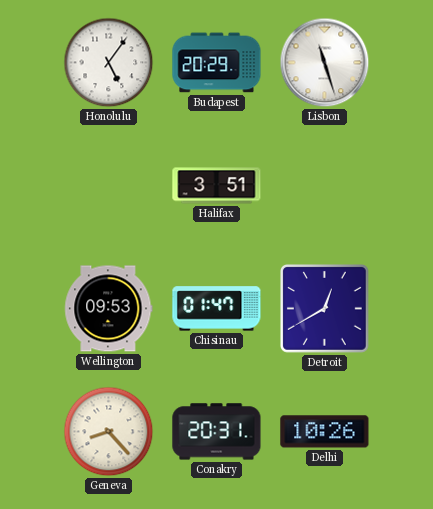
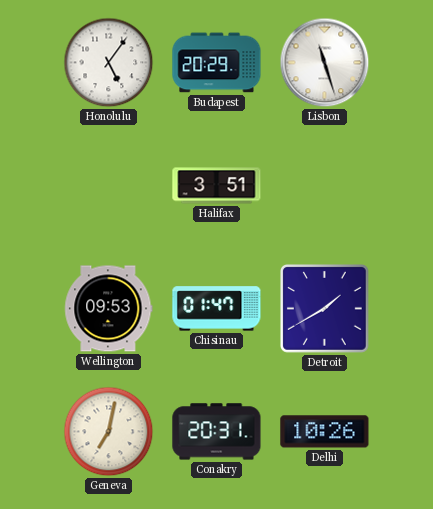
Detroit: 12:40 -> 1:40
Geneva: 8:23 -> 7:02
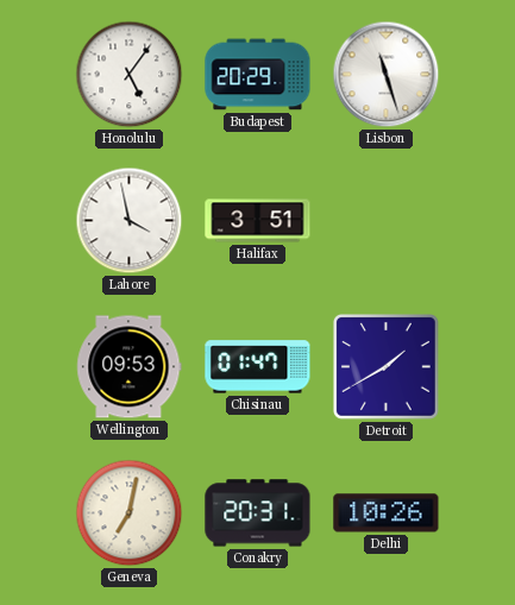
Lahore: none -> 3:58
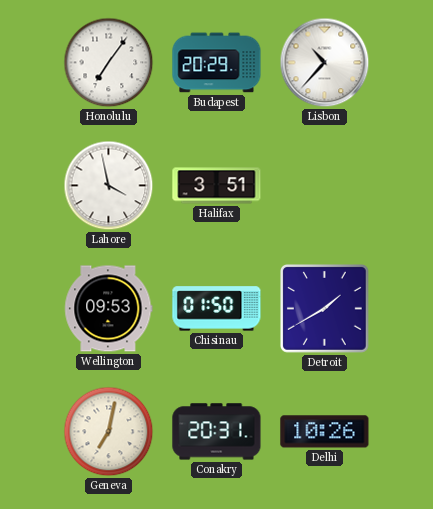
Honolulu: 5:06 -> 7:06
Lisbon: 11:27 -> 10:37
Chisinau: 01:47 -> 01:50
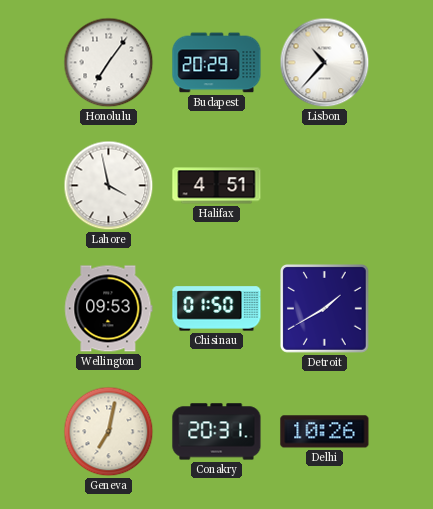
Halifax: 3:51 -> 4:51
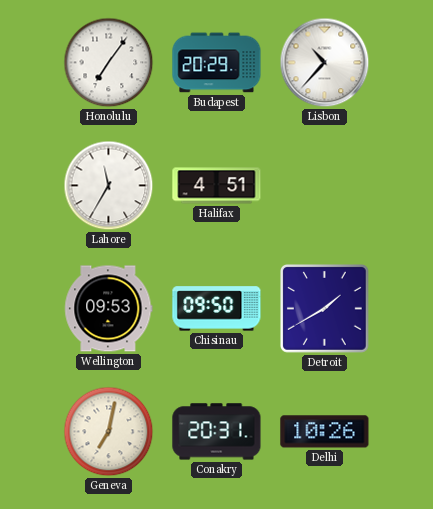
Lahore: 3:58 -> 11:35
Chisinau: 01:50 -> 09:50
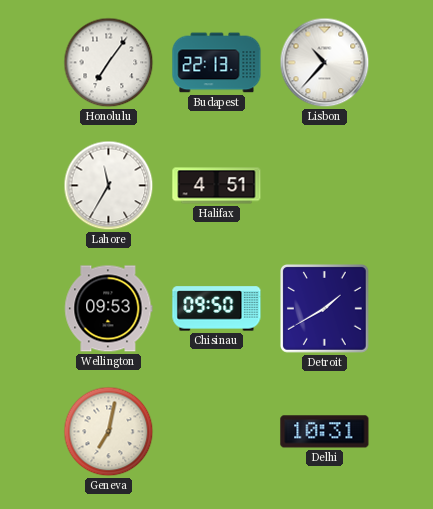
Budapest: 20:29 -> 22:13
Conakry: 20:31 -> none
Delhi: 10:26 -> 10:31
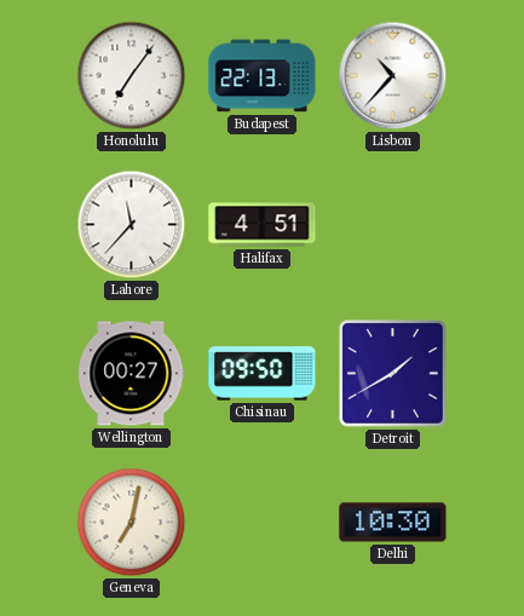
Lahore: 11:35 -> 11:37
Wellington: 09:53 -> 00:27
Delhi: 10:31 -> 10:30
